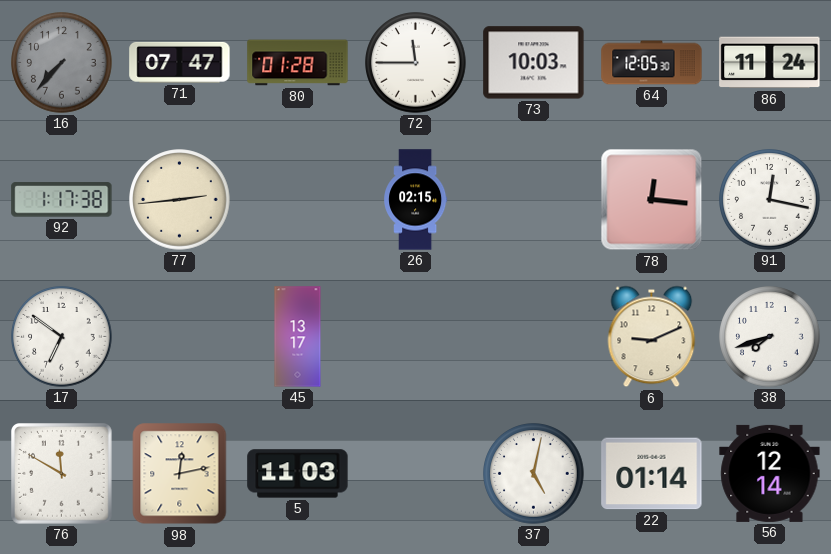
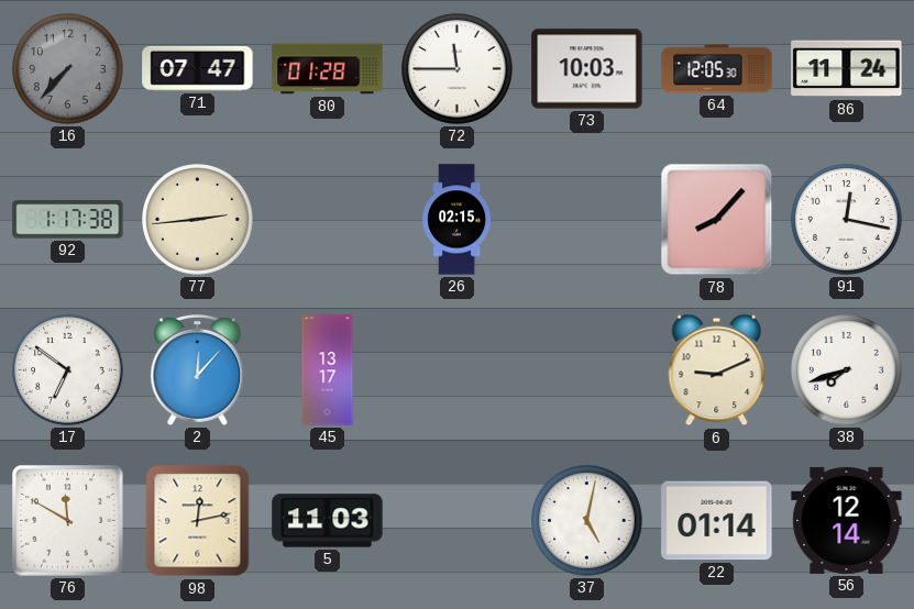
78: 12:16 -> 8:07
2: none -> 12:07
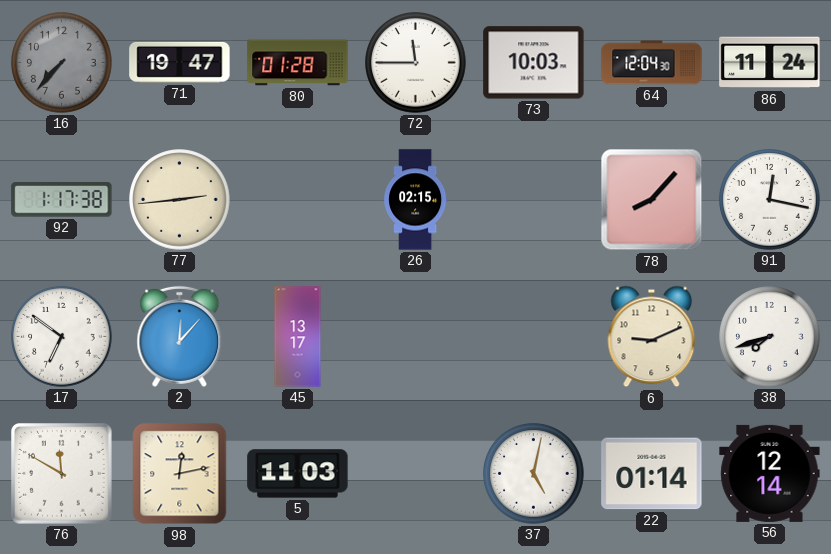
71: 07:47 -> 19:47
64: 12:05 -> 12:04
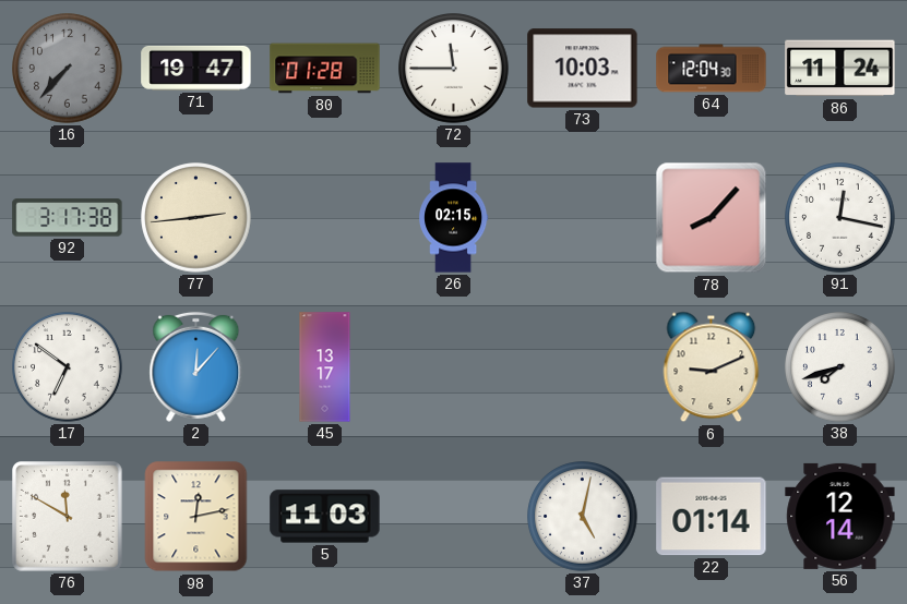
92: 1:17 -> 3:17
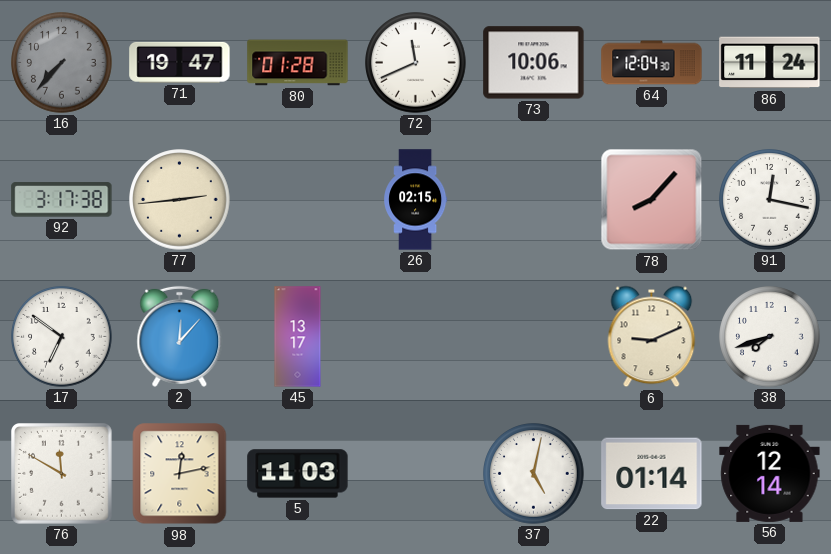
72: 11:45 -> 11:41
73: 10:03 -> 10:06
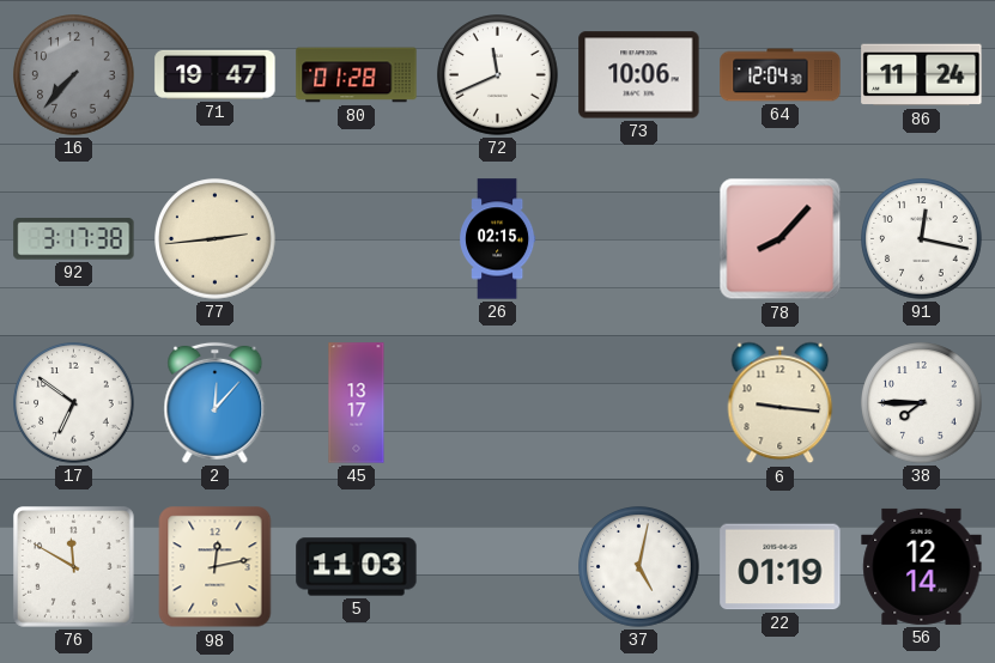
6: 9:11 -> 9:16
38: 7:42 -> 7:45
22: 01:14 -> 01:19
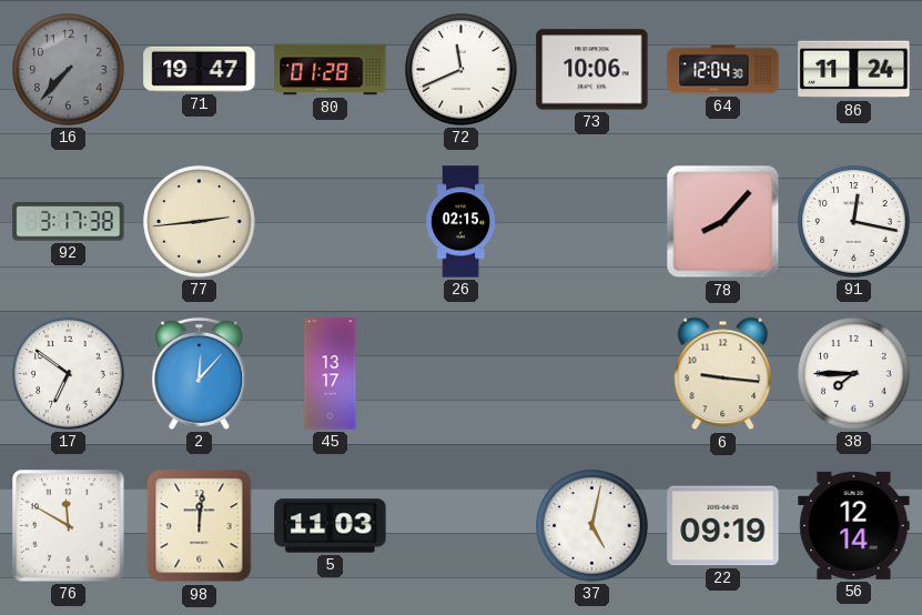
98: 12:13 -> 12:01
22: 01:19 -> 09:19
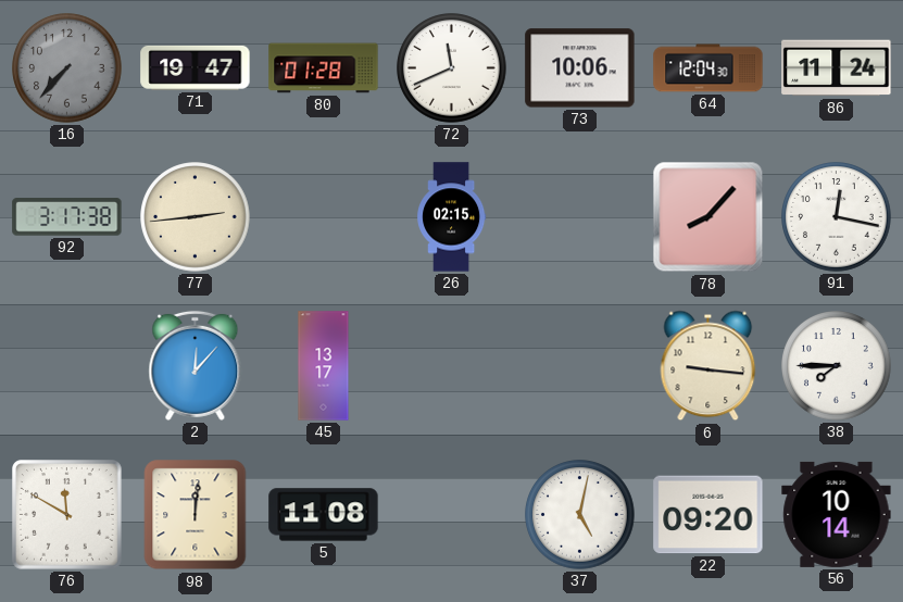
17: 6:51 -> none
5: 11:03 -> 11:08
22: 09:19 -> 09:20
56: 12:14 -> 10:14
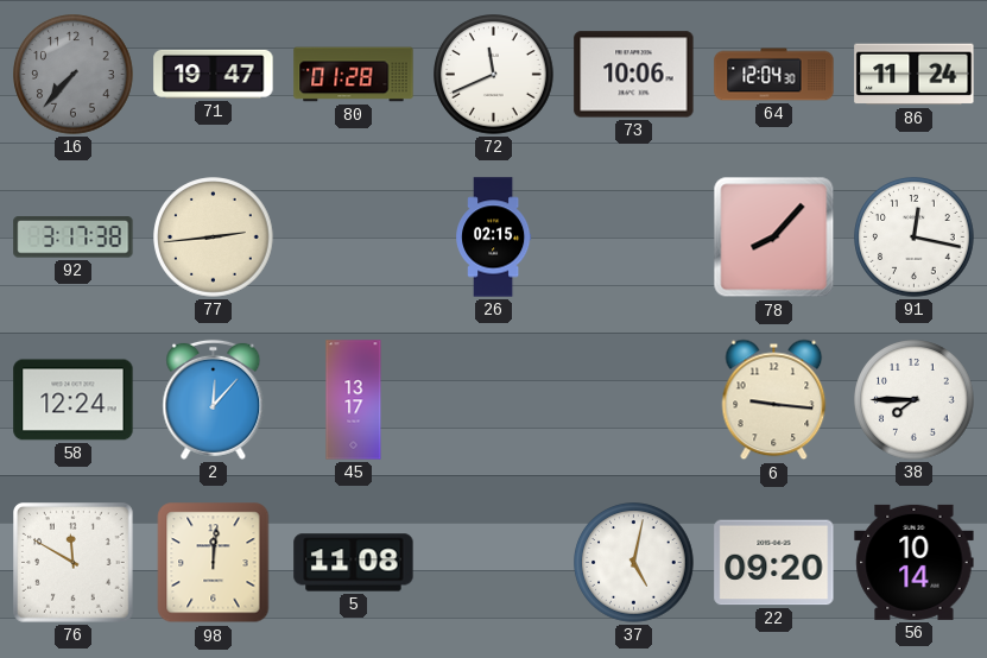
58: none -> 12:24
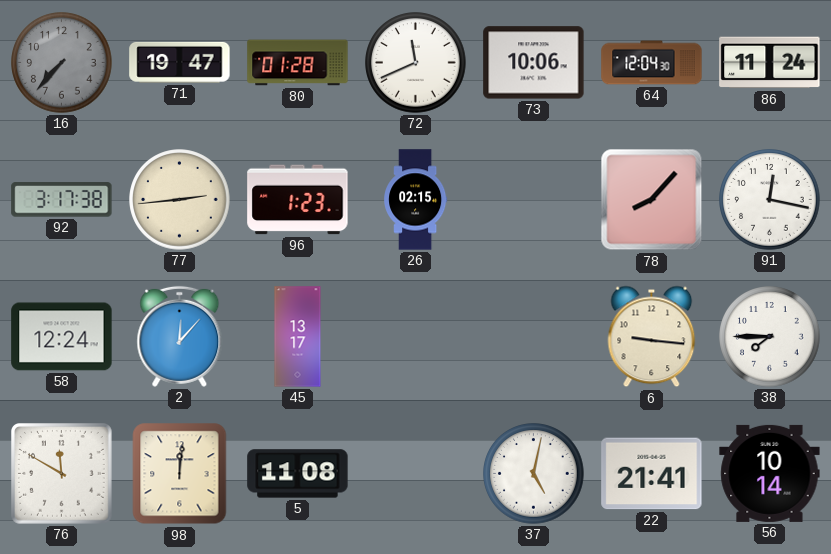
96: none -> 1:23
22: 09:20 -> 21:41
